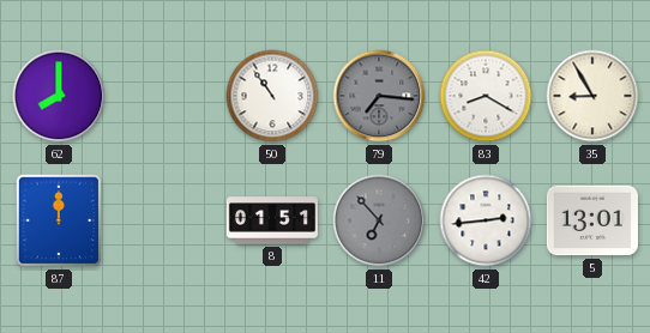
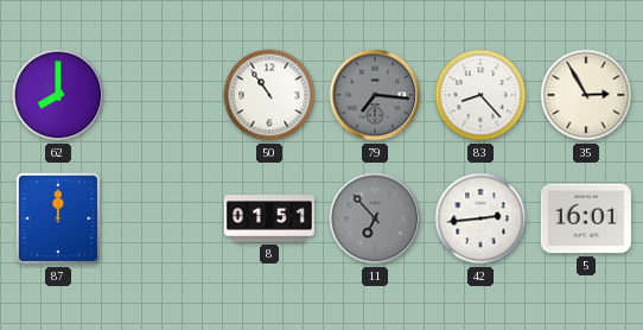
83: 8:20 -> 8:23
35: 8:55 -> 2:55
5: 13:01 -> 16:01
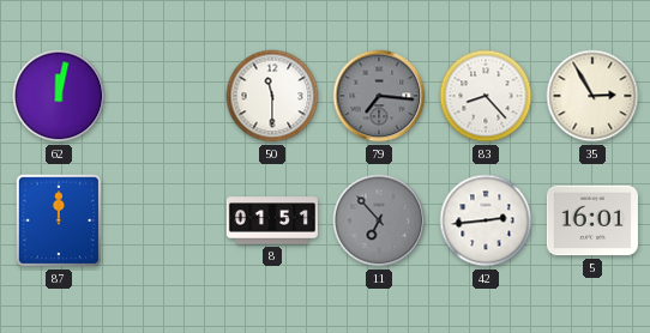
62: 8:00 -> 12:02
50: 10:54 -> 11:30
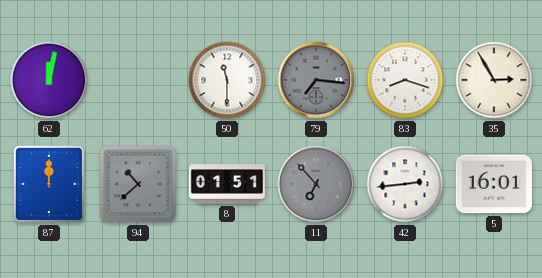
83: 8:23 -> 8:18
94: none -> 10:38
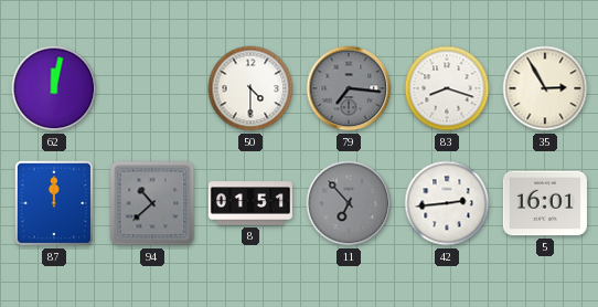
50: 11:30 -> 4:30
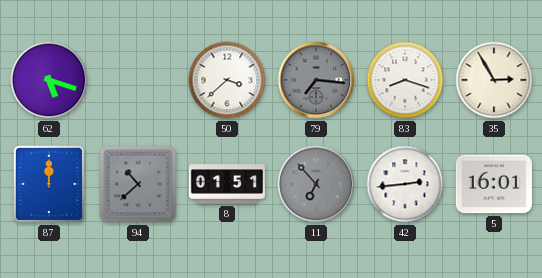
62: 12:02 -> 5:18
50: 4:30 -> 3:38
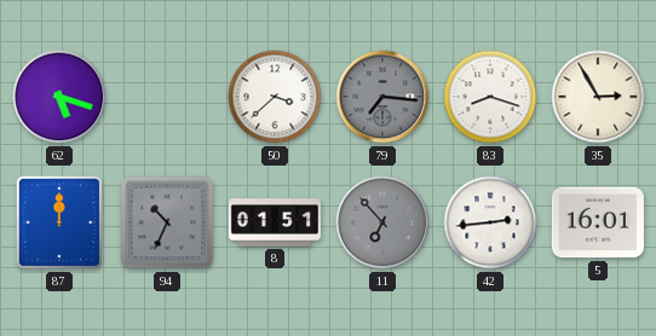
94: 10:38 -> 10:34
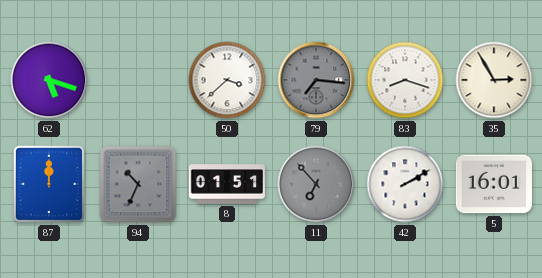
42: 2:44 -> 2:10
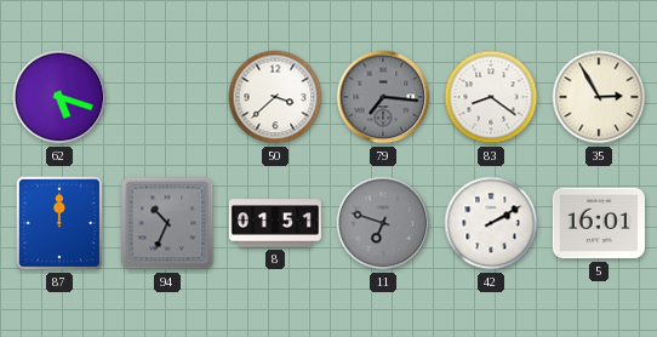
83: 8:18 -> 8:21
11: 6:53 -> 6:48
